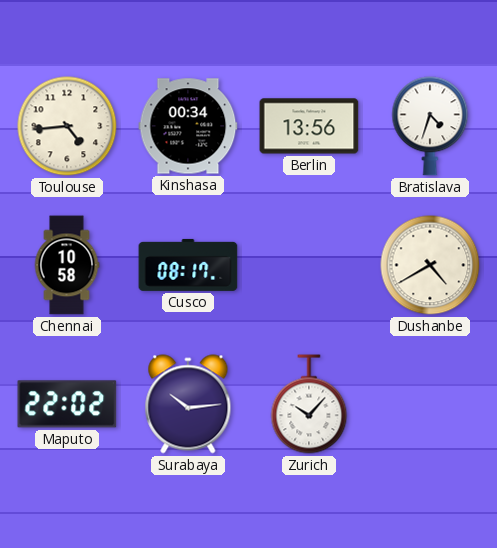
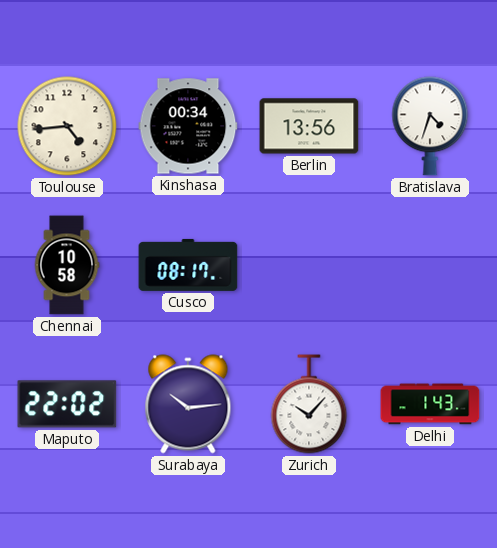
Dushanbe: 4:40 -> none
Delhi: none -> 1:43
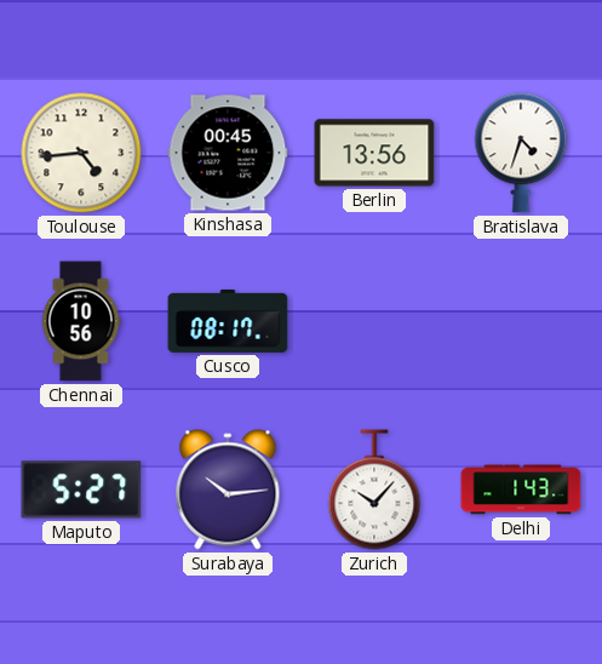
Kinshasa: 00:34 -> 00:45
Chennai: 10:58 -> 10:56
Maputo: 22:02 -> 5:27
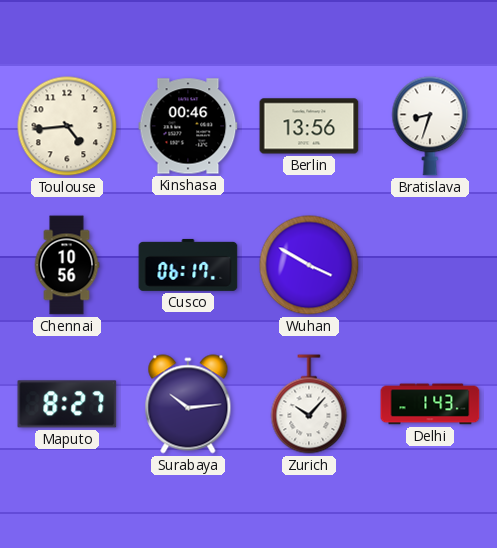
Kinshasa: 00:45 -> 00:46
Bratislava: 4:33 -> 8:33
Cusco: 08:17 -> 06:17
Wuhan: none -> 3:50
Maputo: 5:27 -> 8:27
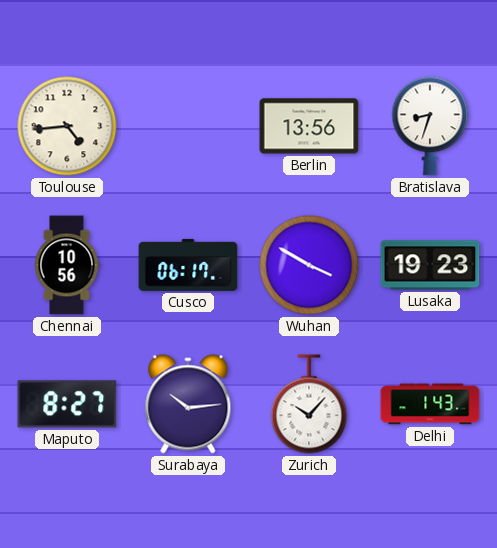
Kinshasa: 00:46 -> none
Lusaka: none -> 19:23
